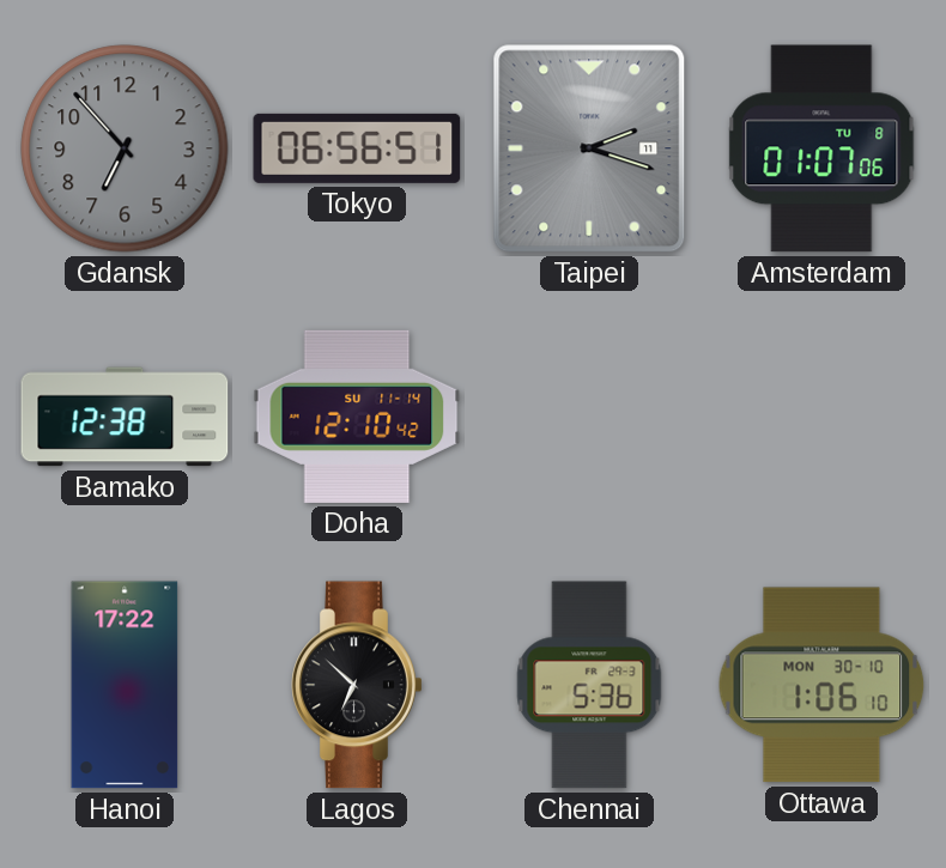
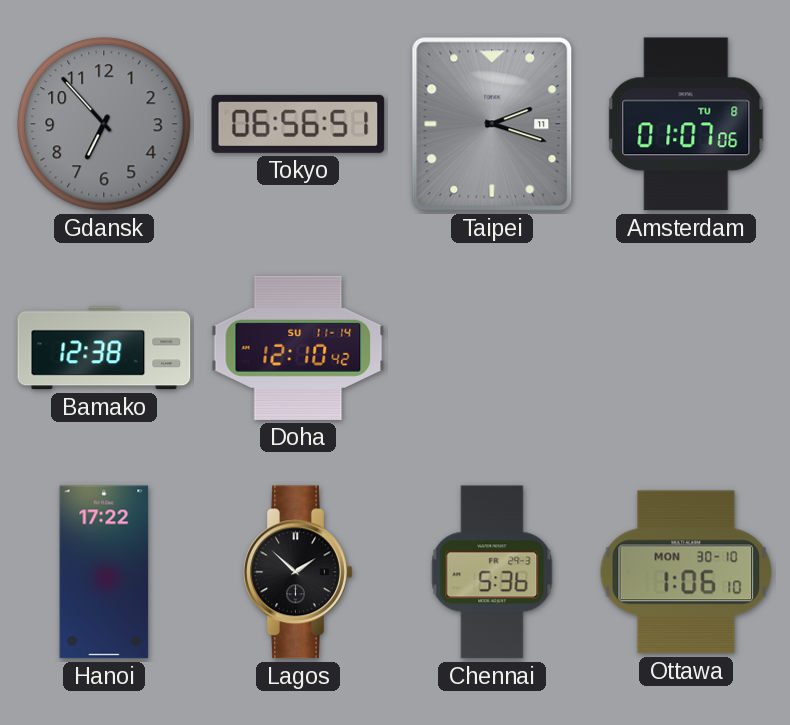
Lagos: 6:52 -> 1:52
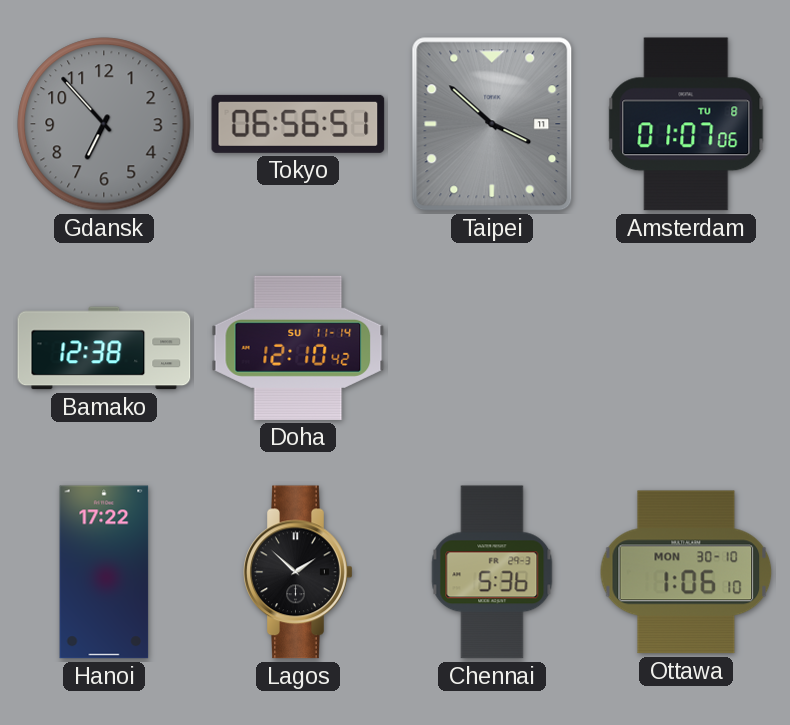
Taipei: 2:18 -> 3:52
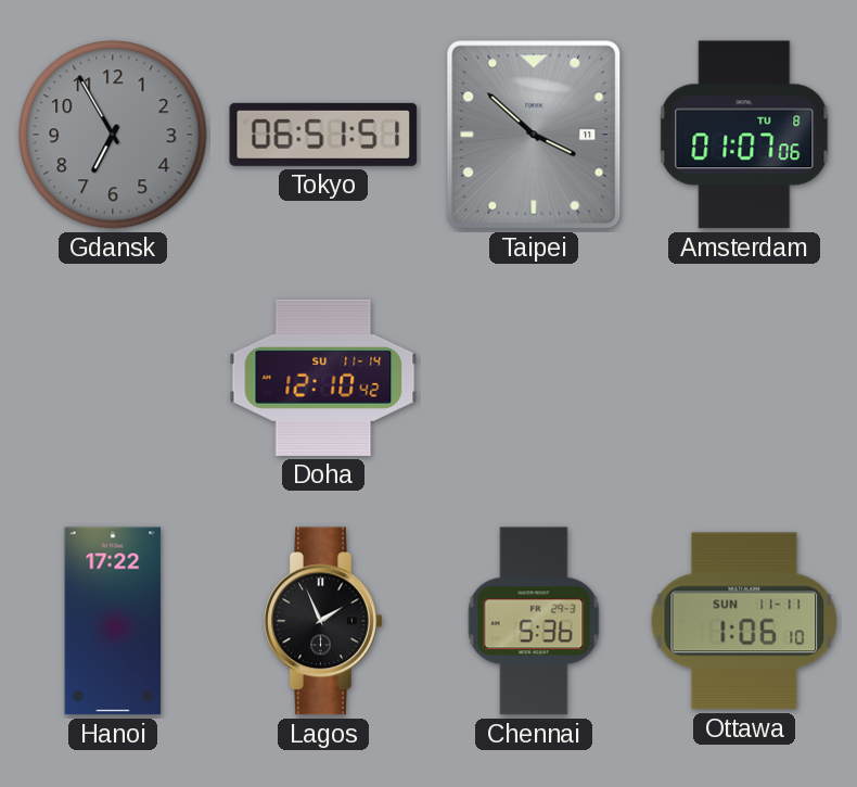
Gdansk: 6:53 -> 6:55
Tokyo: 06:56 -> 06:51
Bamako: 12:38 -> none
Lagos: 1:52 -> 1:56
Ottawa date: MON 30-10 -> SUN 11-11
